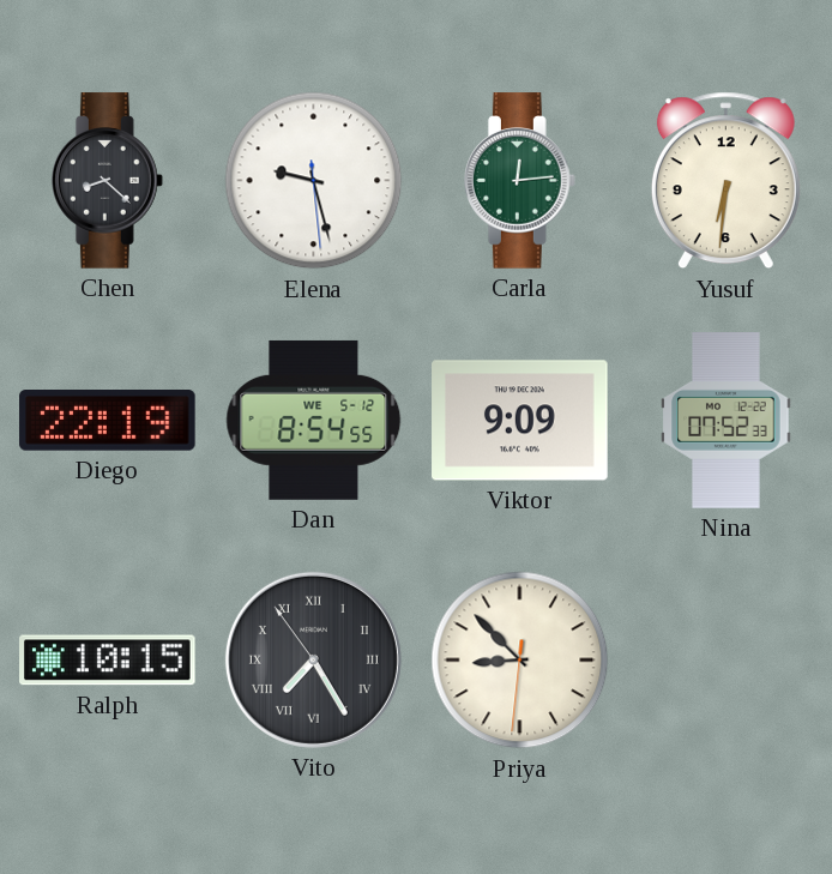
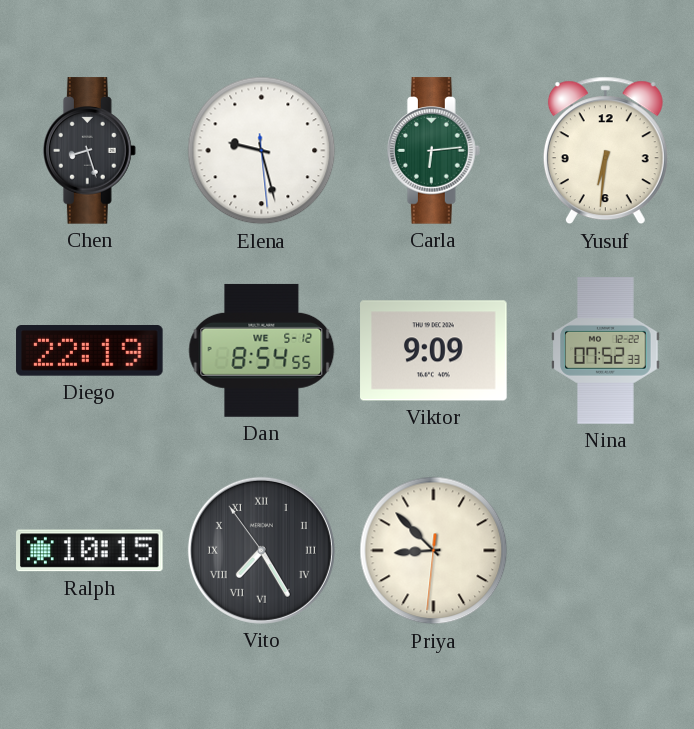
Chen: 8:22 -> 8:27
Carla: 12:14 -> 6:14
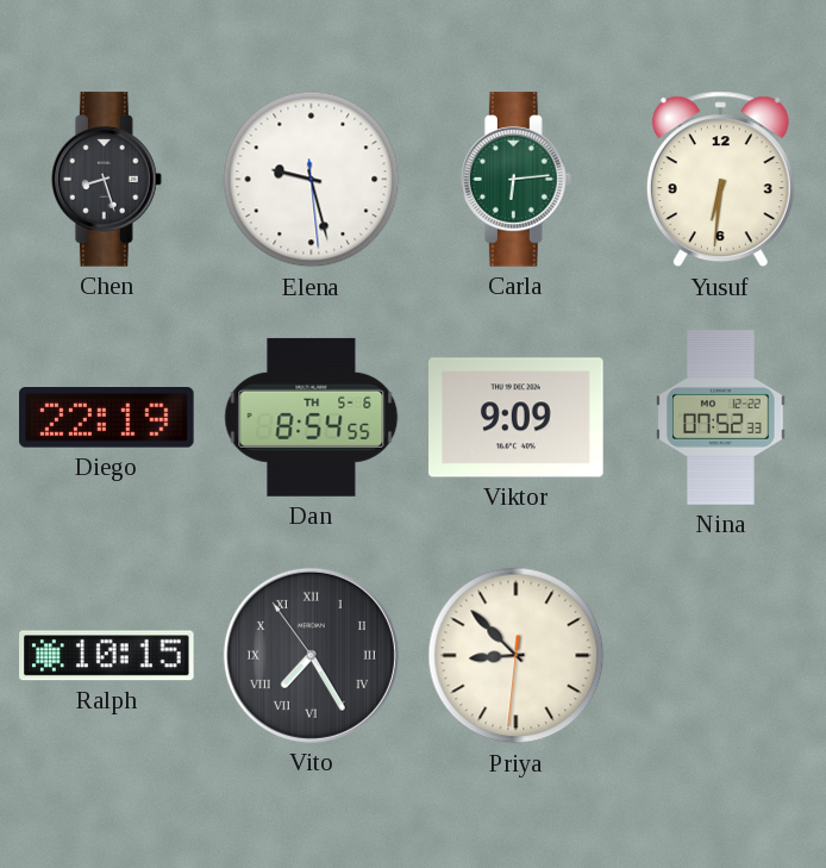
Dan date: WE 5-12 -> TH 5-6
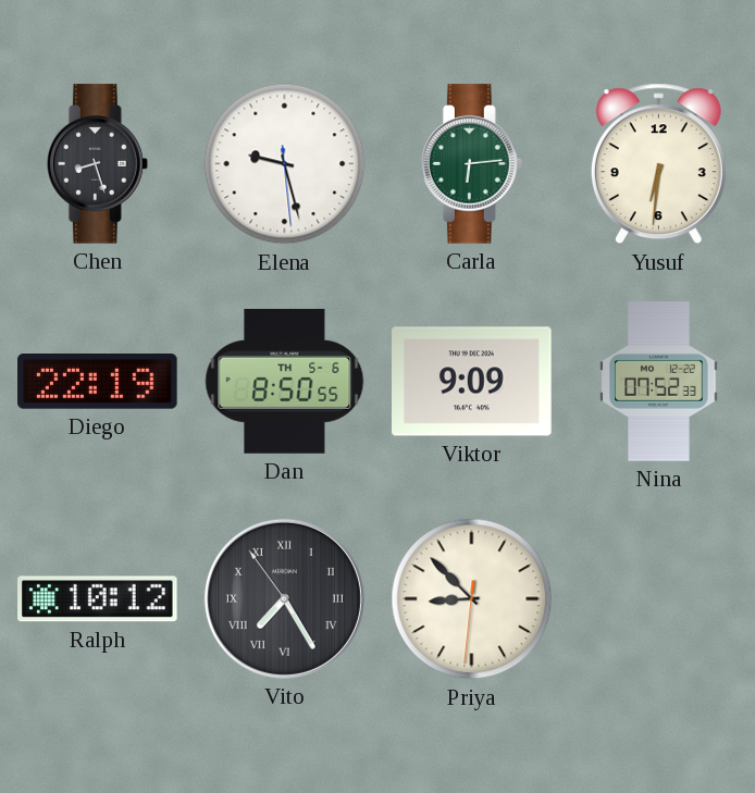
Dan: 8:54 -> 8:50
Ralph: 10:15 -> 10:12
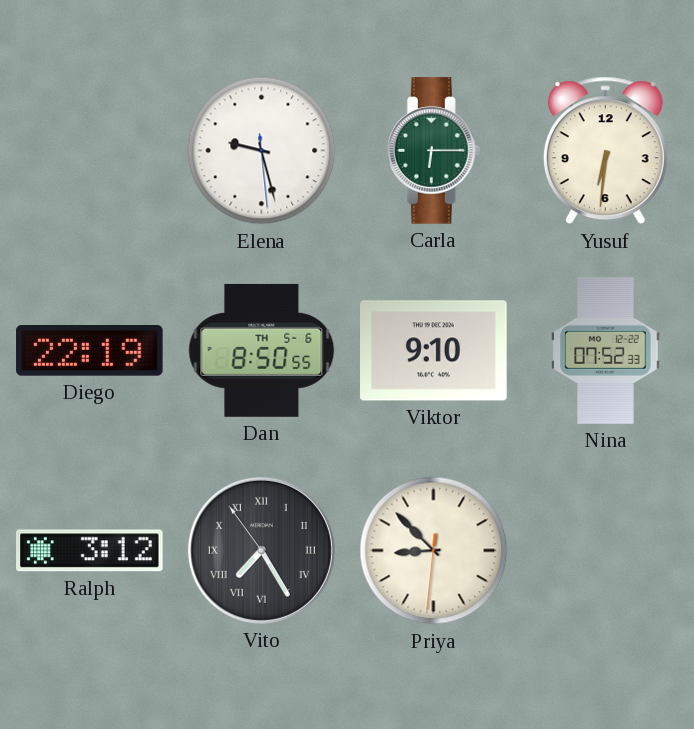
Chen: 8:27 -> none
Carla: 6:14 -> 6:15
Viktor: 9:09 -> 9:10
Ralph: 10:12 -> 3:12
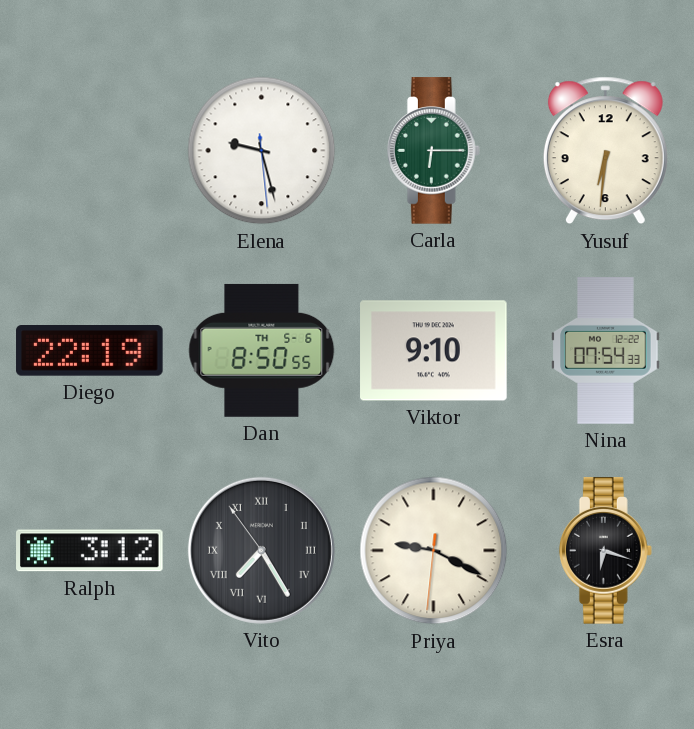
Nina: 07:52 -> 07:54
Priya: 8:52 -> 9:19
Esra: none -> 6:18
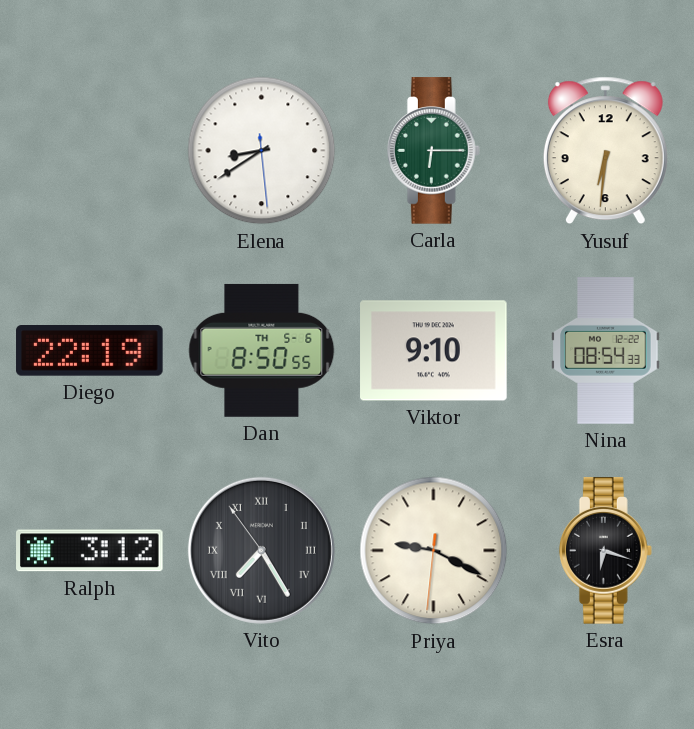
Elena: 9:27 -> 8:39
Nina: 07:54 -> 08:54
